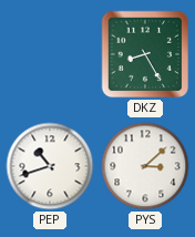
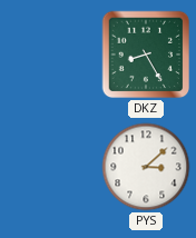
PEP: 10:42 -> none
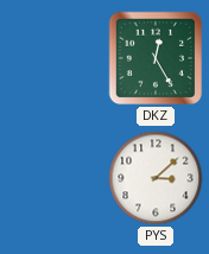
DKZ: 8:25 -> 12:25
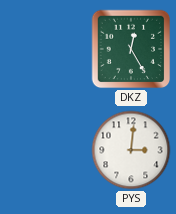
PYS: 3:08 -> 3:01
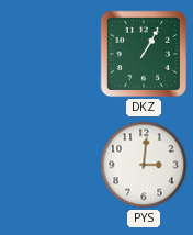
DKZ: 12:25 -> 1:05
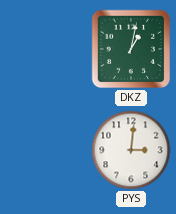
DKZ: 1:05 -> 1:02
